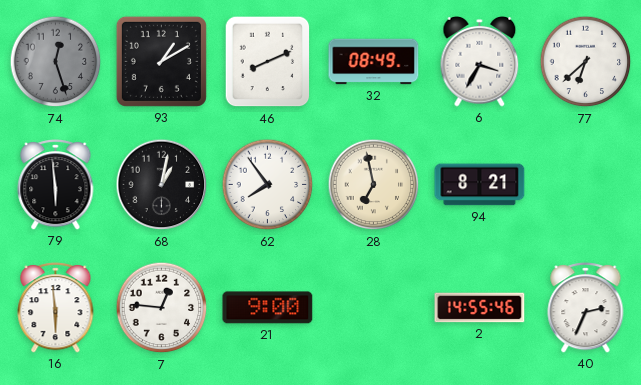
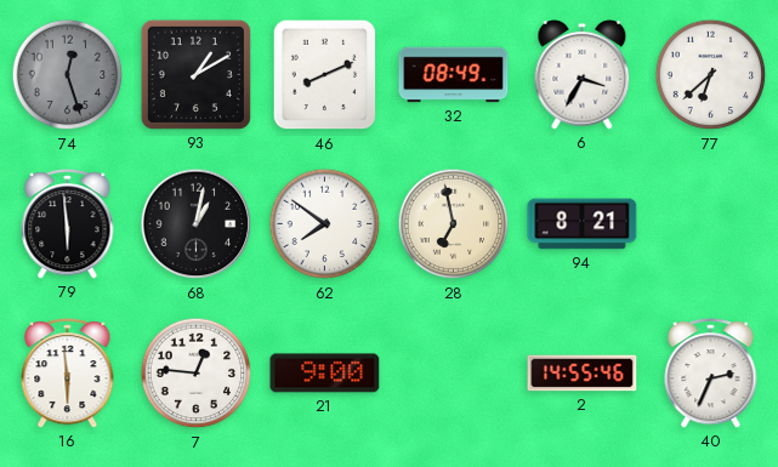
62: 7:54 -> 7:51
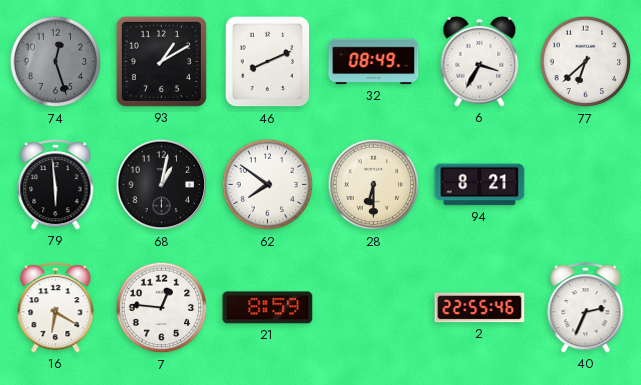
28: 6:58 -> 6:30
16: 5:59 -> 6:20
21: 9:00 -> 8:59
2: 14:55 -> 22:55
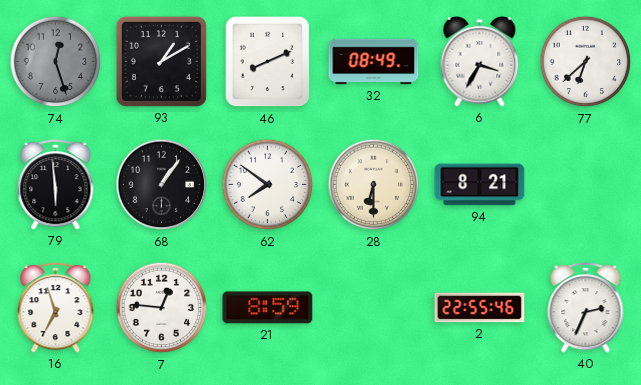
68: 1:02 -> 1:06
16: 6:20 -> 6:57
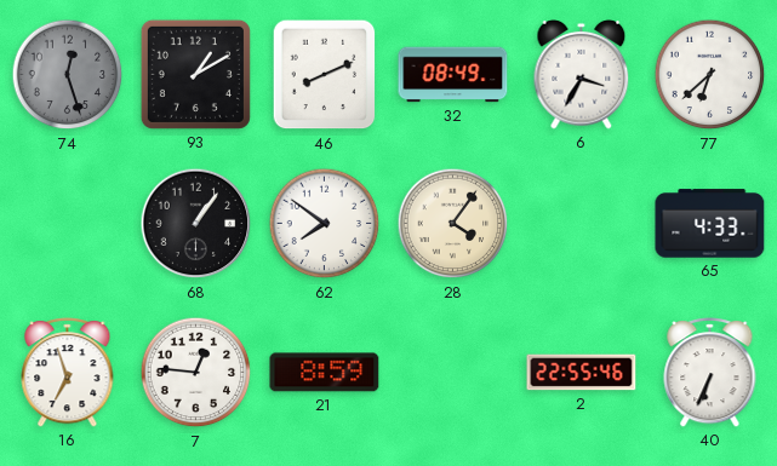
79: 5:59 -> none
28: 6:30 -> 4:06
94: 8:21 -> none
65: none -> 4:33
40: 2:34 -> 6:34
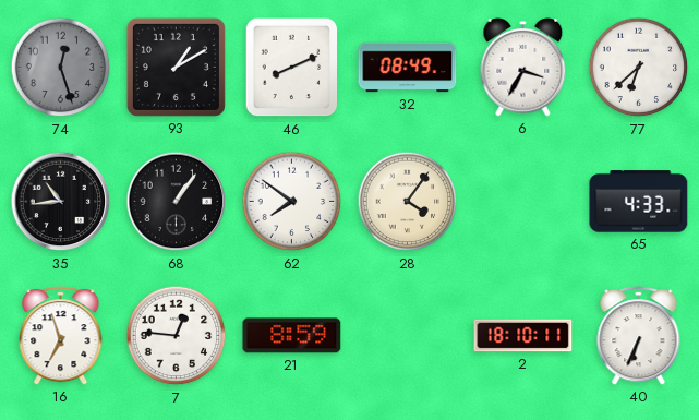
35: none -> 10:44
2: 22:55 -> 18:10
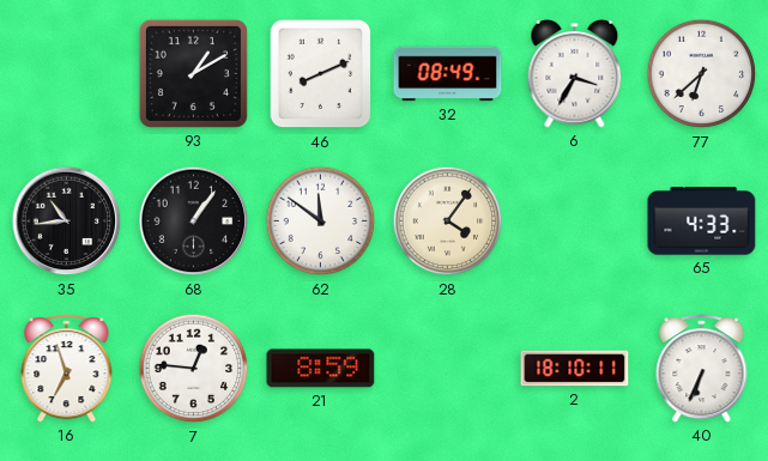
74: 12:27 -> none
62: 7:51 -> 11:51
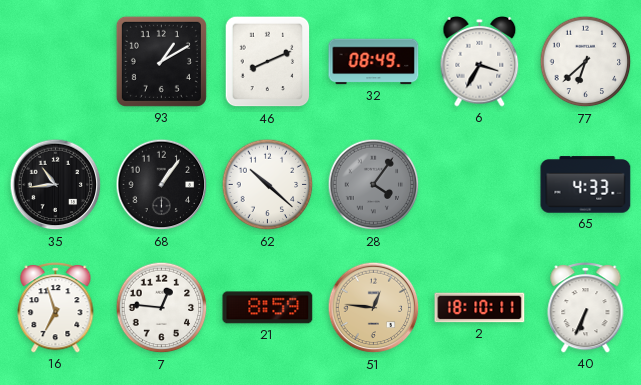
62: 11:51 -> 10:22
28 dial: cream -> grey
51: none -> 12:46
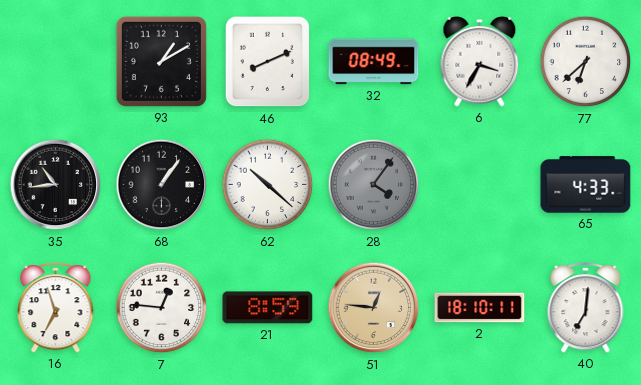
40: 6:34 -> 7:01
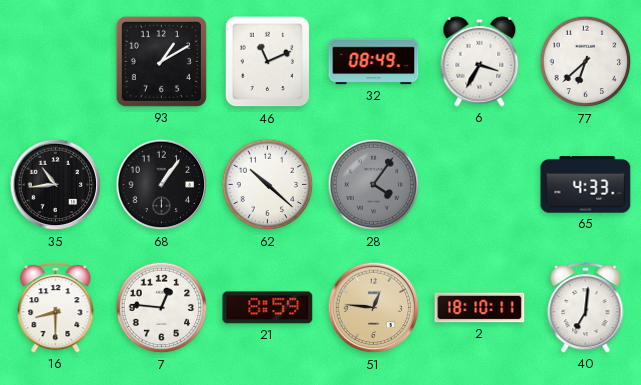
46: 8:11 -> 11:11
16: 6:57 -> 8:30
